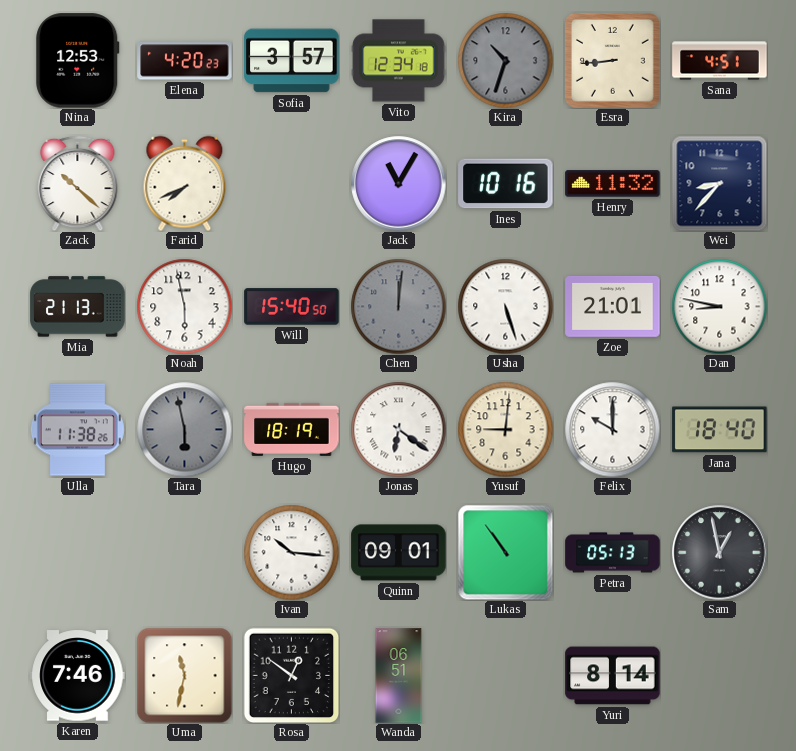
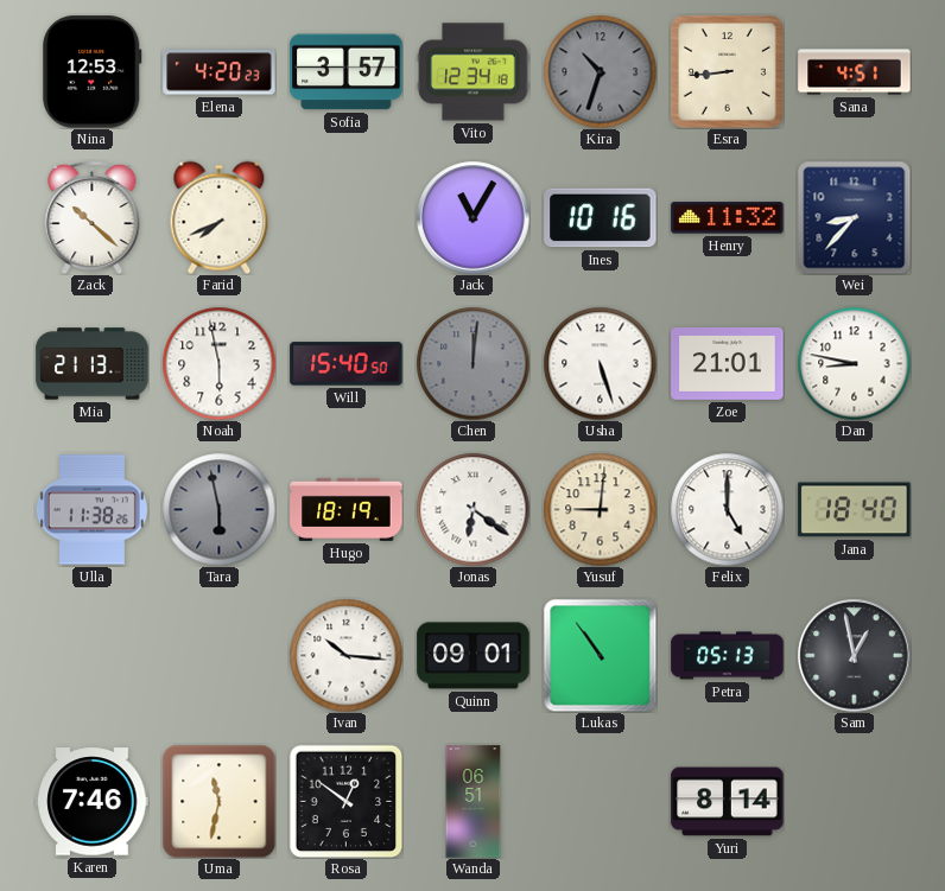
Felix: 10:00 -> 5:00
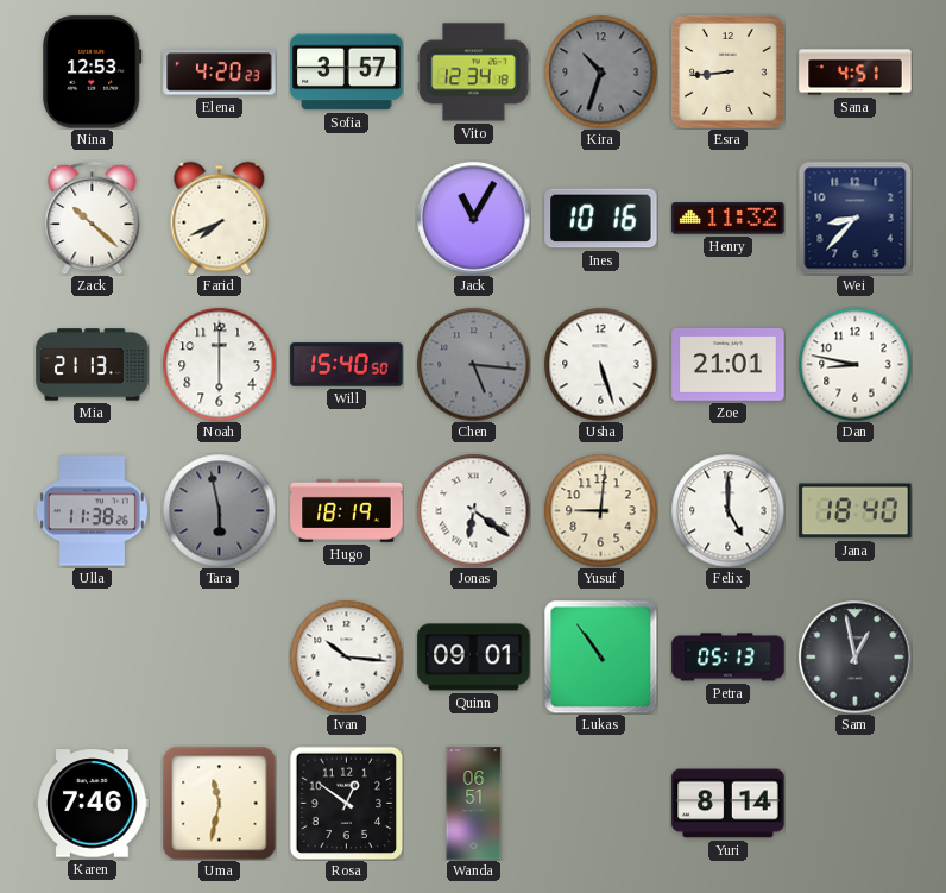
Noah: 5:58 -> 6:00
Chen: 12:01 -> 5:16
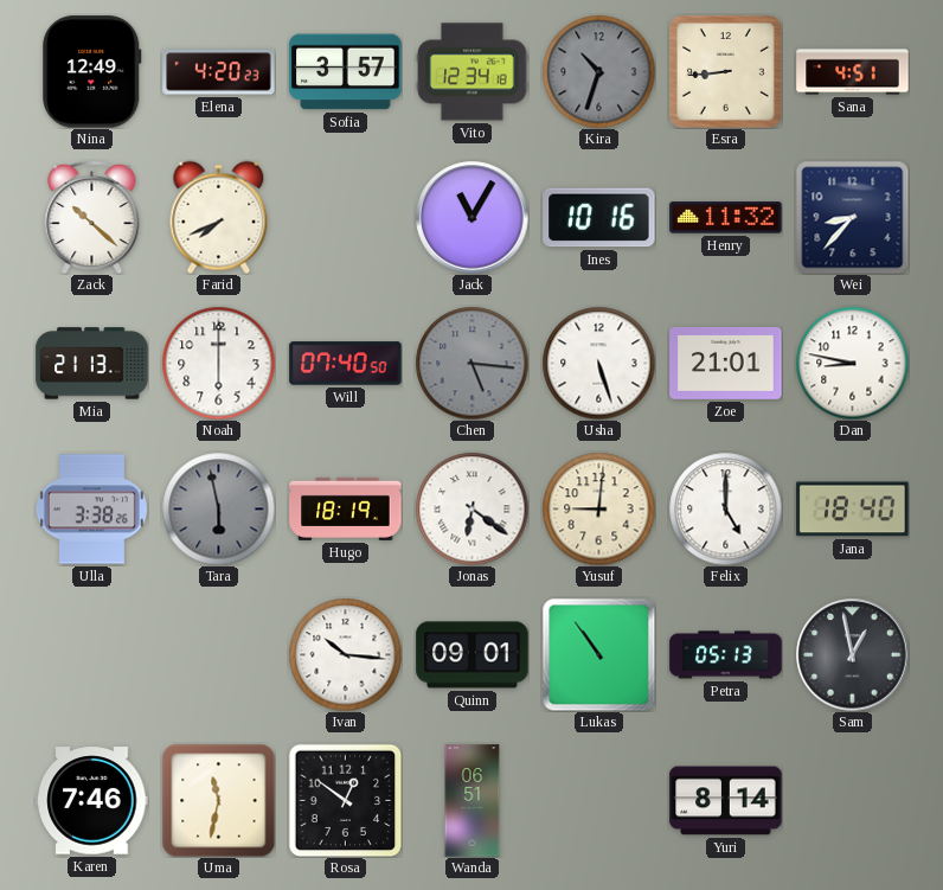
Nina: 12:53 -> 12:49
Will: 15:40 -> 07:40
Ulla: 11:38 -> 3:38
